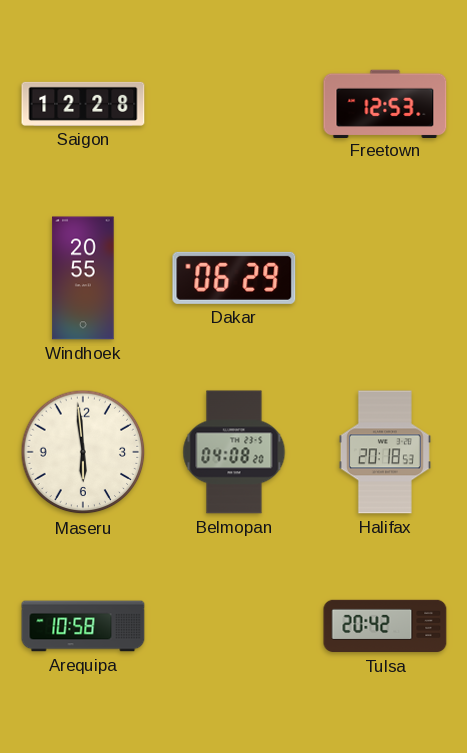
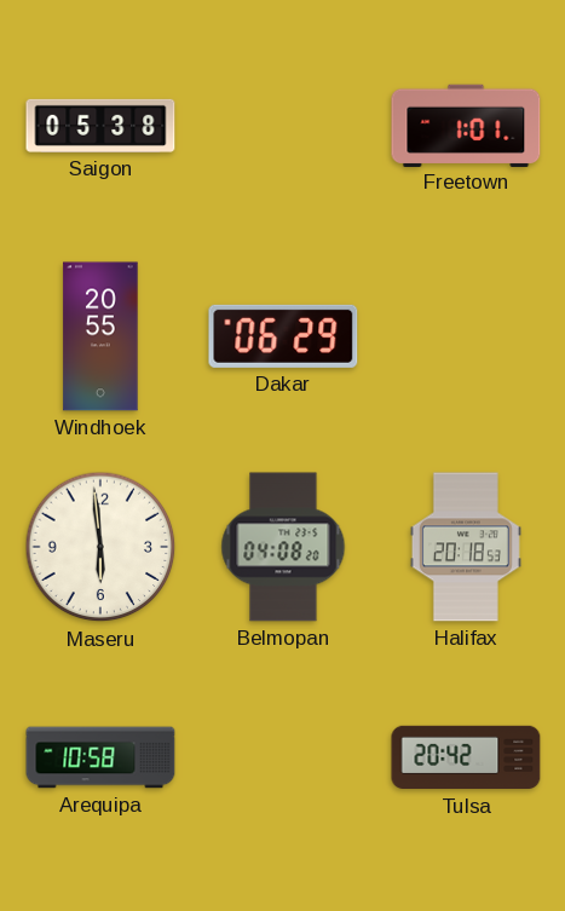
Saigon: 12:28 -> 05:38
Freetown: 12:53 -> 1:01
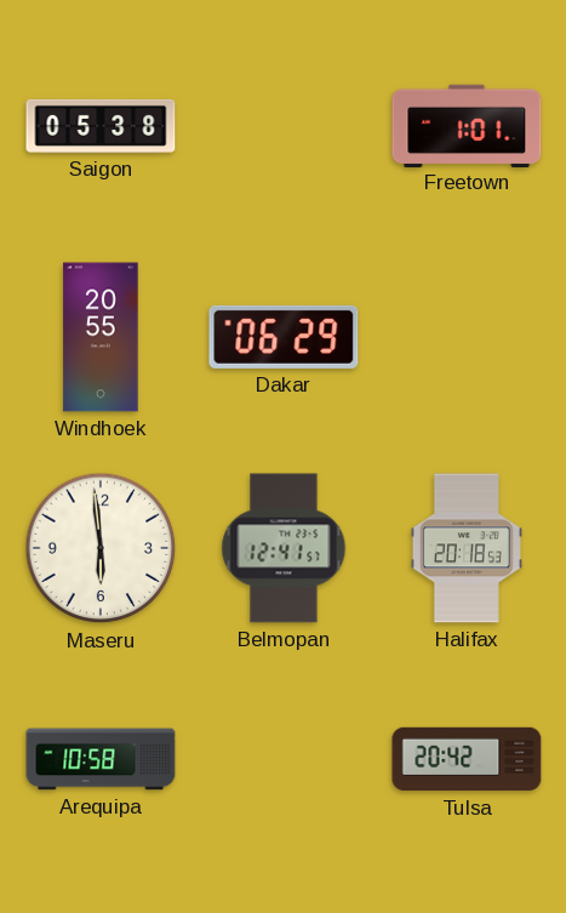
Belmopan: 04:08 -> 12:41
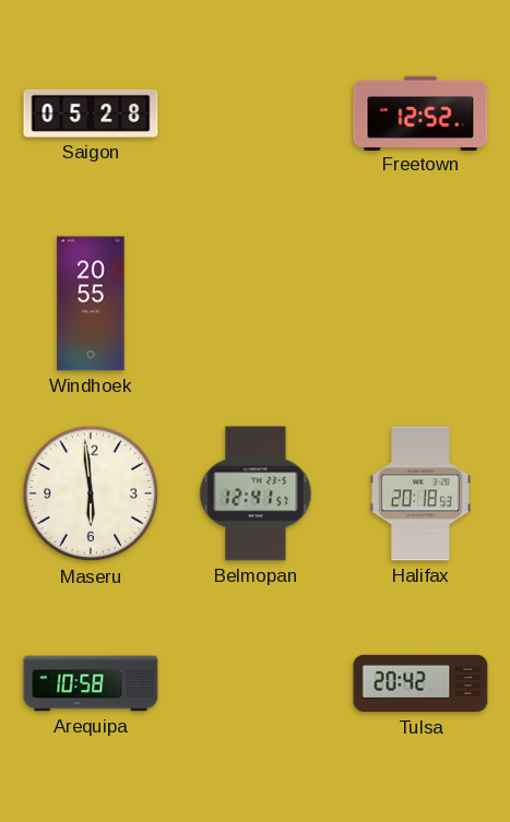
Saigon: 05:38 -> 05:28
Freetown: 1:01 -> 12:52
Dakar: 06:29 -> none
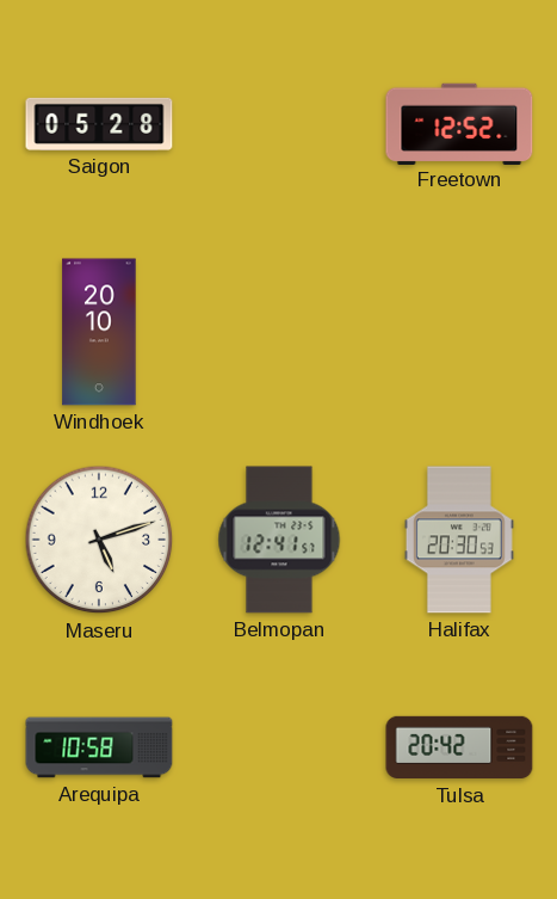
Windhoek: 20:55 -> 20:10
Maseru: 5:59 -> 5:12
Halifax: 20:18 -> 20:30
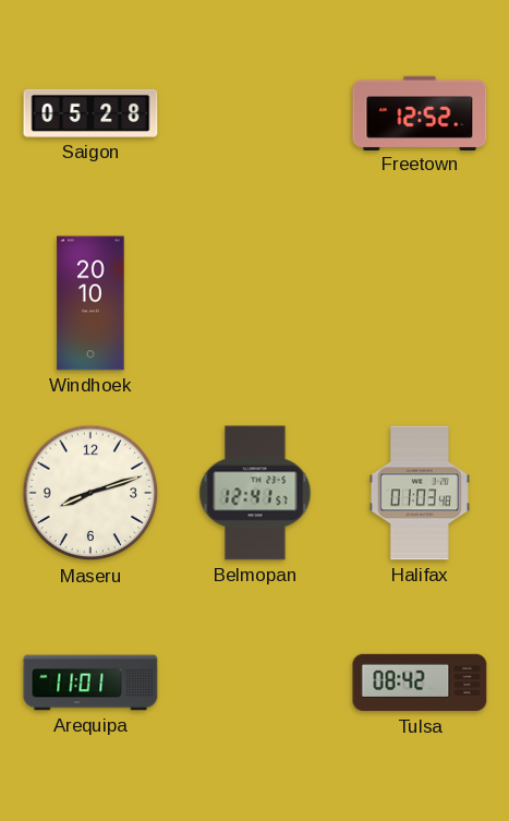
Maseru: 5:12 -> 8:12
Halifax: 20:30 -> 01:03
Arequipa: 10:58 -> 11:01
Tulsa: 20:42 -> 08:42
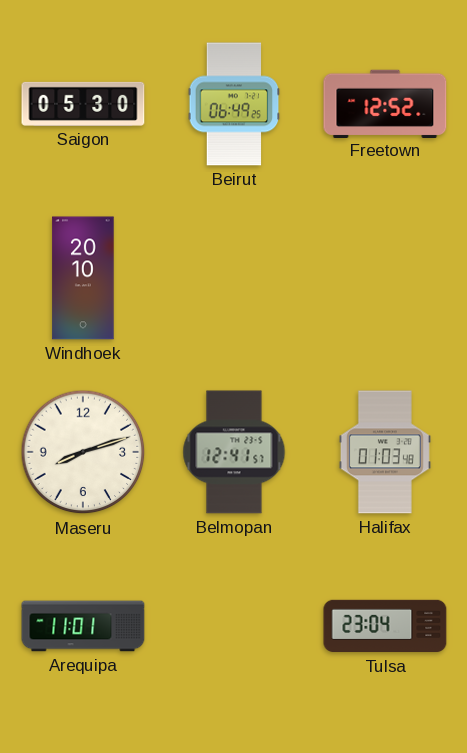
Saigon: 05:28 -> 05:30
Beirut: none -> 06:49
Tulsa: 08:42 -> 23:04
